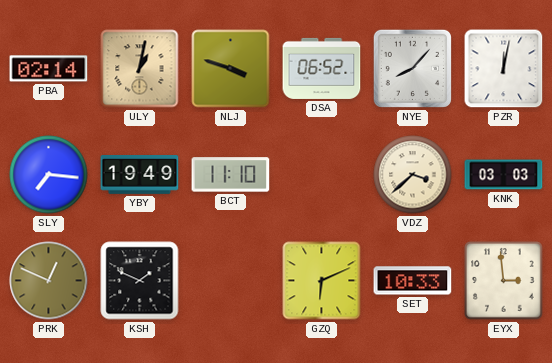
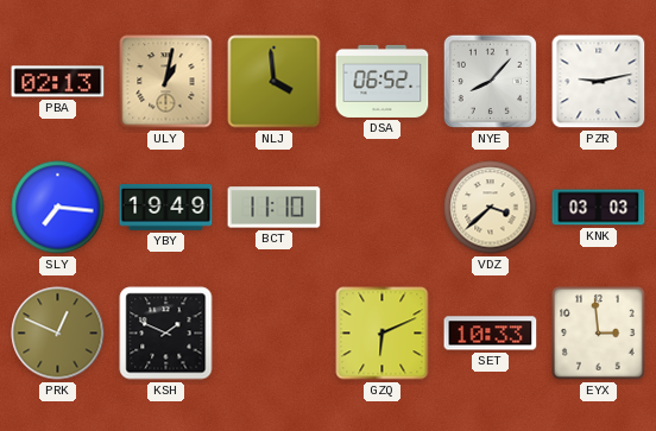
PBA: 02:14 -> 02:13
NLJ: 3:48 -> 3:59
PZR: 12:02 -> 9:13
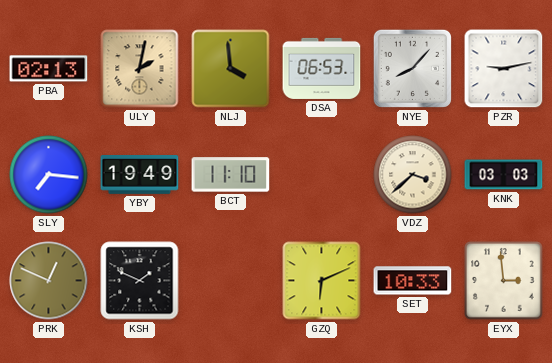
ULY: 1:02 -> 2:02
DSA: 06:52 -> 06:53
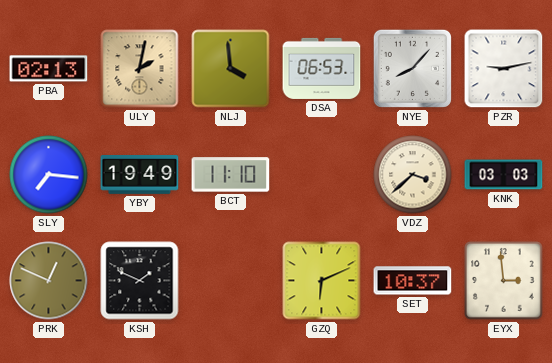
SET: 10:33 -> 10:37
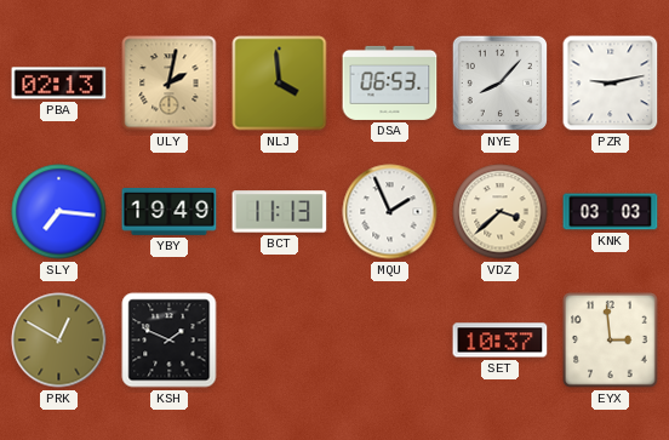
BCT: 11:10 -> 11:13
MQU: none -> 1:56
PRK: 12:49 -> 12:50
GZQ: 6:11 -> none
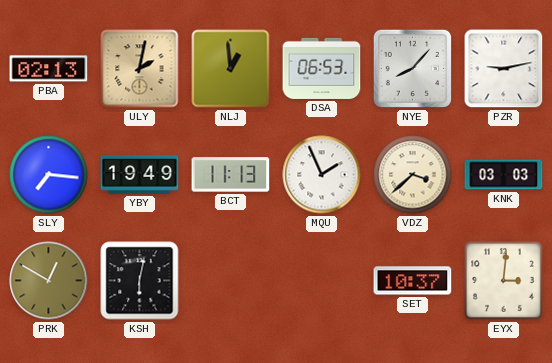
NLJ: 3:59 -> 12:59
KSH: 1:49 -> 6:02
EYX: 2:59 -> 3:01
